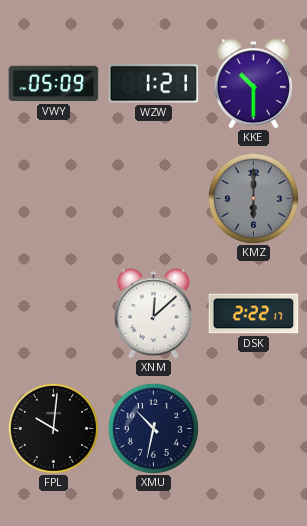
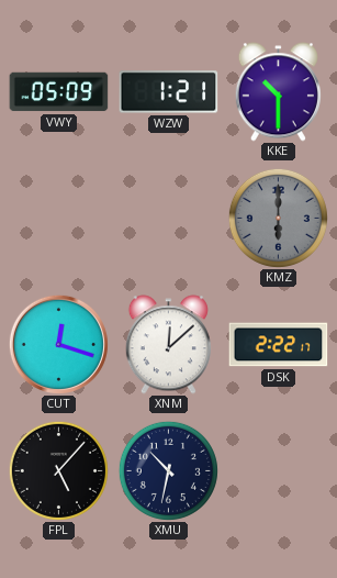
CUT: none -> 12:18
FPL: 10:01 -> 5:07
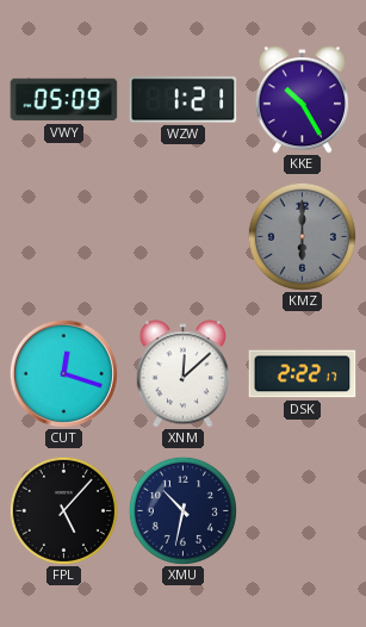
KKE: 10:30 -> 10:25
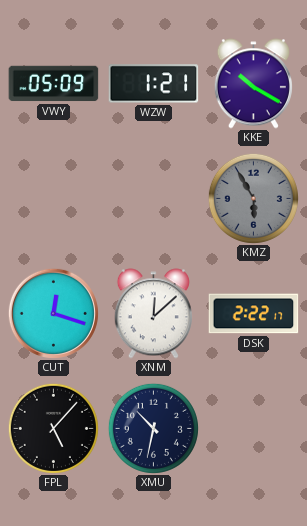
KKE: 10:25 -> 10:20
KMZ: 6:00 -> 5:55
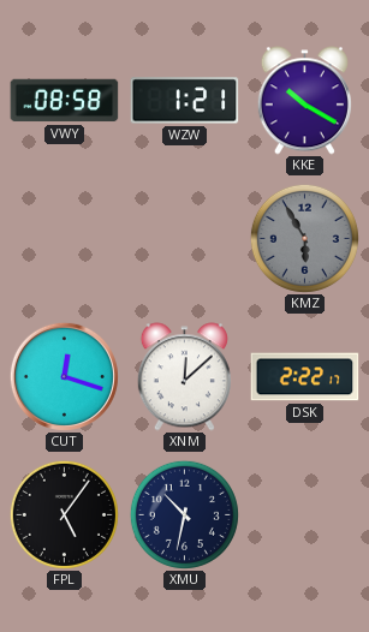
VWY: 05:09 -> 08:58
FPL: 5:07 -> 5:06
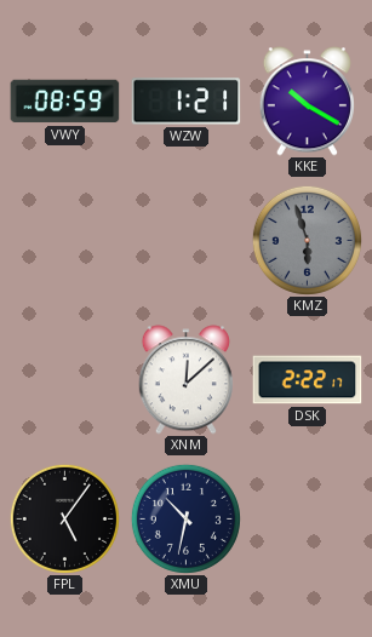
VWY: 08:58 -> 08:59
KMZ: 5:55 -> 5:57
CUT: 12:18 -> none
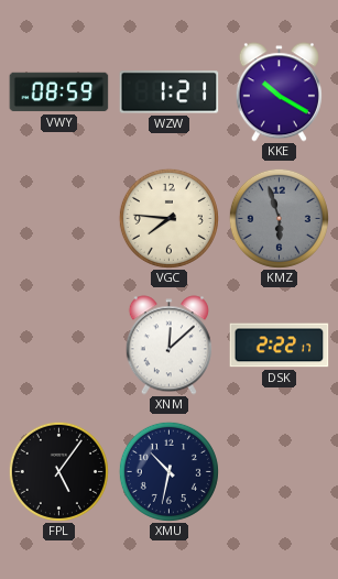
VGC: none -> 7:46
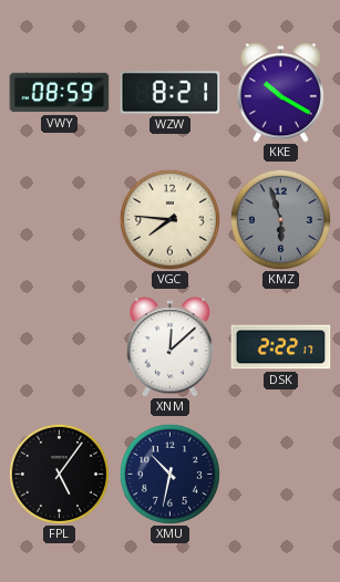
WZW: 1:21 -> 8:21
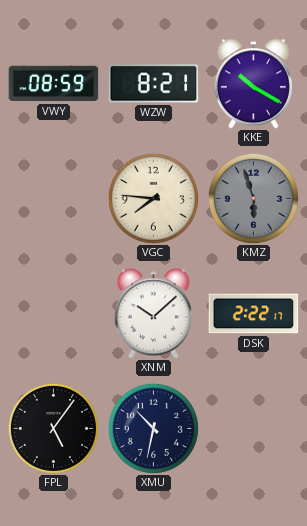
XNM: 12:08 -> 10:08
